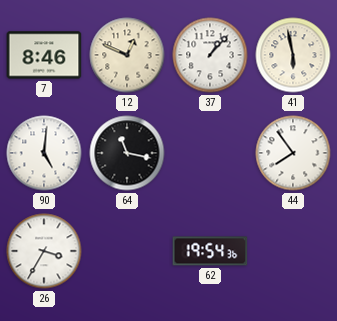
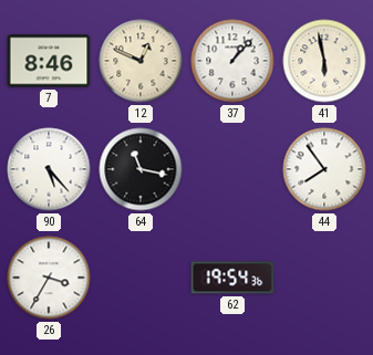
90: 5:01 -> 5:23
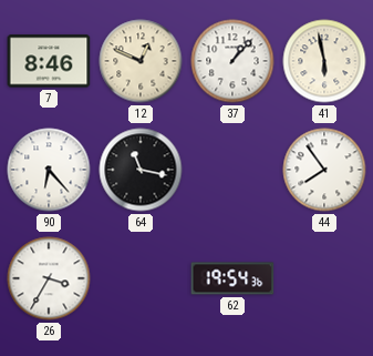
90: 5:23 -> 6:23
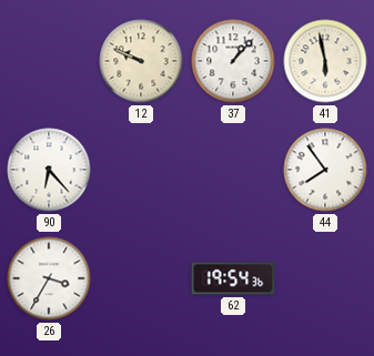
7: 8:46 -> none
12: 12:49 -> 9:49
64: 11:17 -> none
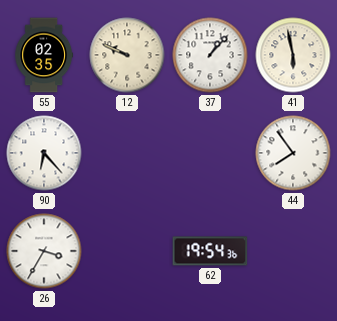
55: none -> 02:35
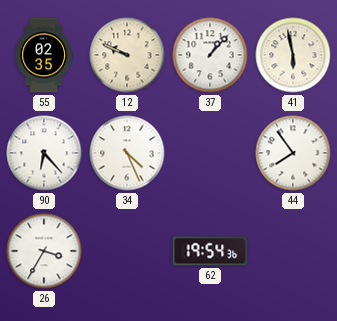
34: none -> 4:26
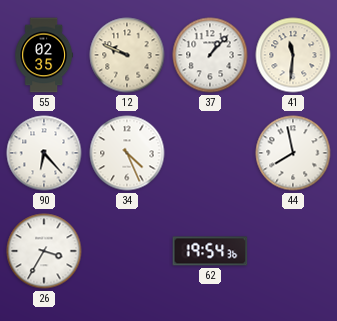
41: 5:58 -> 11:31
44: 7:54 -> 7:58
